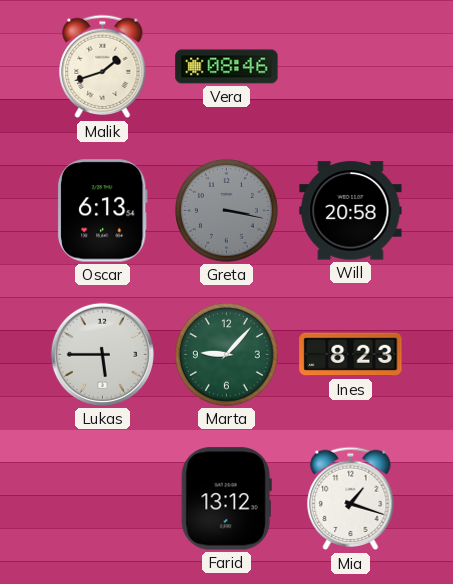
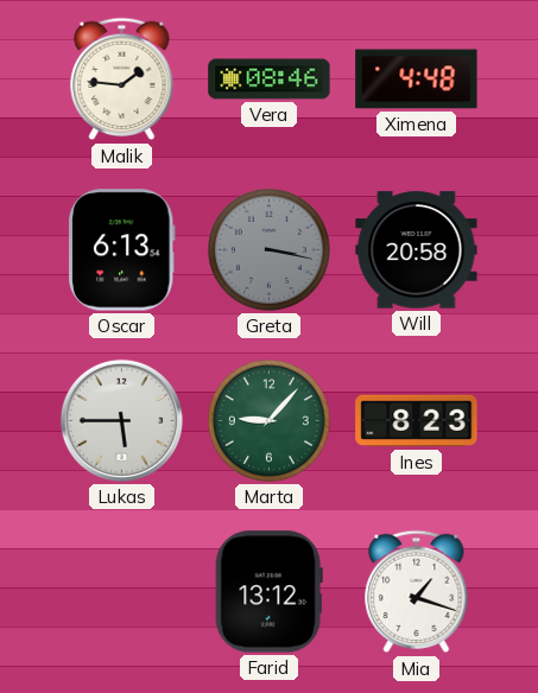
Malik: 1:42 -> 1:46
Ximena: none -> 4:48
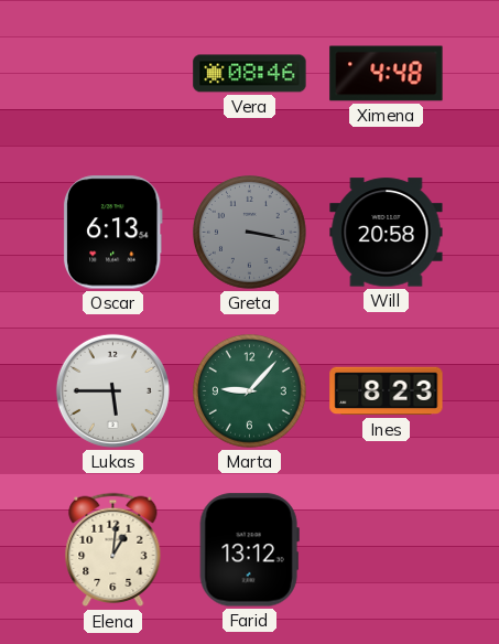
Malik: 1:46 -> none
Elena: none -> 1:01
Mia: 1:18 -> none
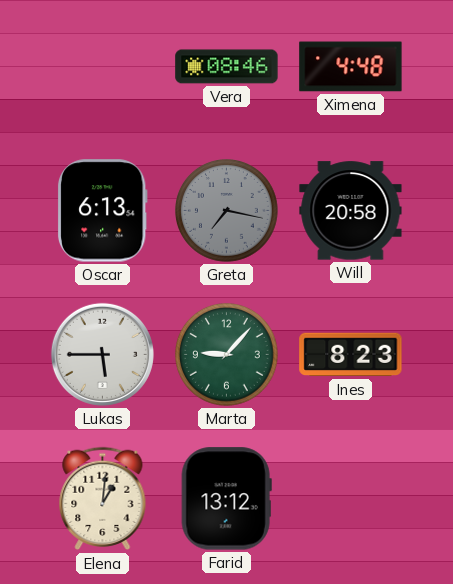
Greta: 3:17 -> 7:17
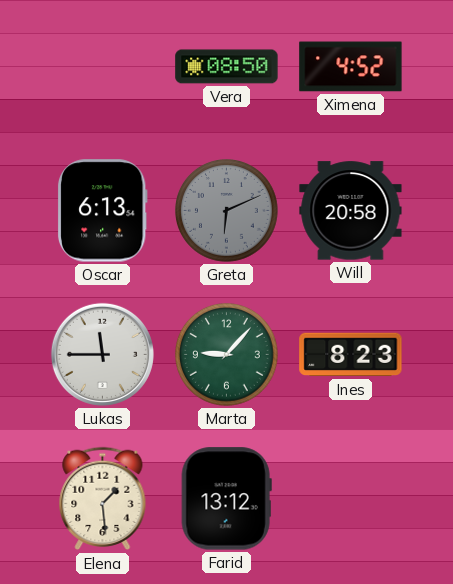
Vera: 08:46 -> 08:50
Ximena: 4:48 -> 4:52
Greta: 7:17 -> 6:11
Lukas: 5:45 -> 11:45
Elena: 1:01 -> 1:29
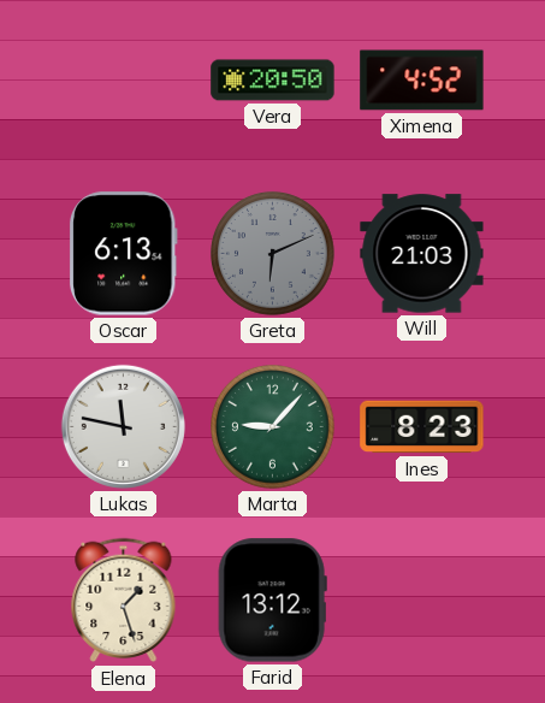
Vera: 08:50 -> 20:50
Will: 20:58 -> 21:03
Lukas: 11:45 -> 11:47
Elena: 1:29 -> 1:27
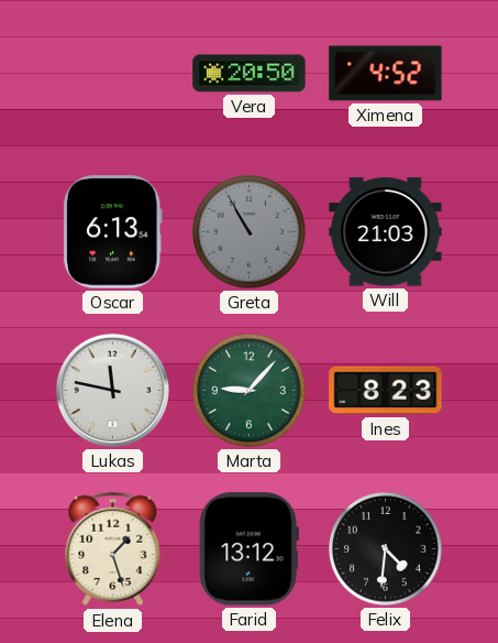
Greta: 6:11 -> 10:55
Felix: none -> 4:31
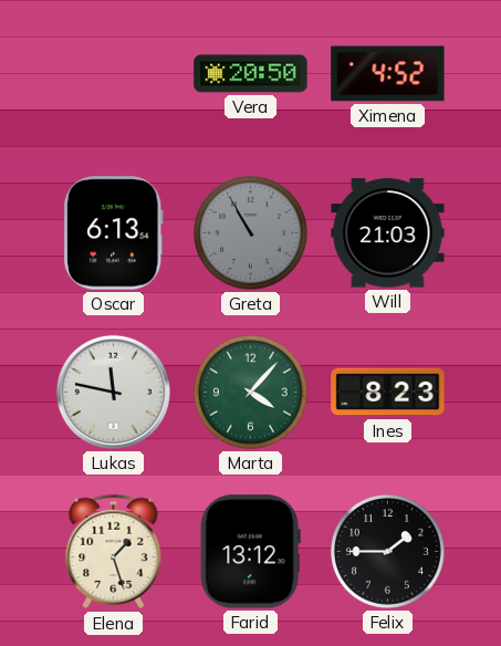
Marta: 9:07 -> 4:07
Felix: 4:31 -> 1:45
